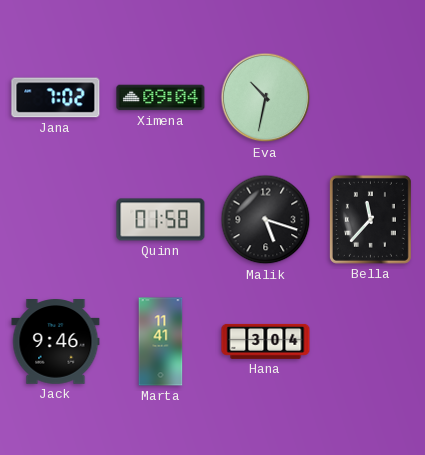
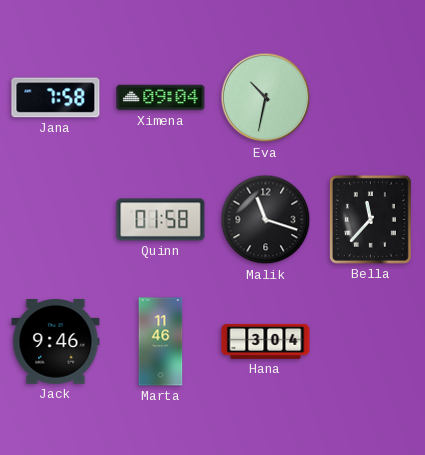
Jana: 7:02 -> 7:58
Malik: 5:18 -> 11:18
Marta: 11:41 -> 11:46
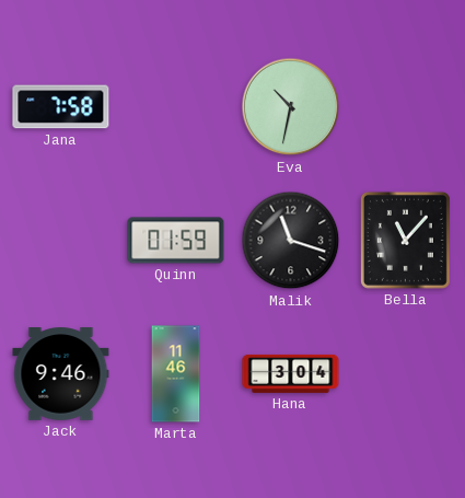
Ximena: 09:04 -> none
Quinn: 01:58 -> 01:59
Bella: 11:37 -> 11:07
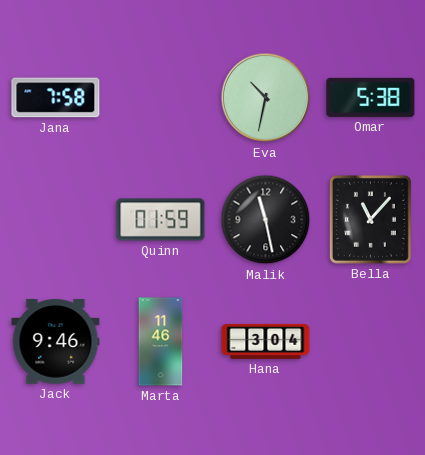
Omar: none -> 5:38
Malik: 11:18 -> 11:28
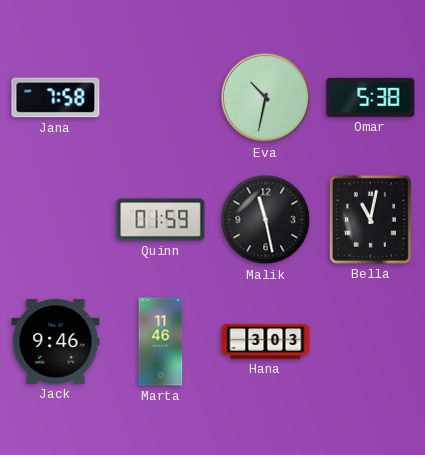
Bella: 11:07 -> 11:02
Hana: 3:04 -> 3:03
